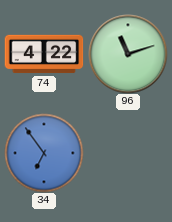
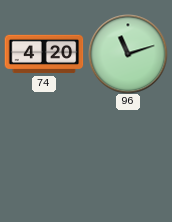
74: 4:22 -> 4:20
34: 6:54 -> none
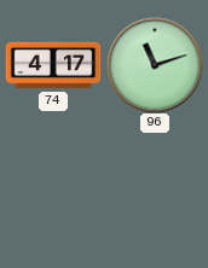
74: 4:20 -> 4:17
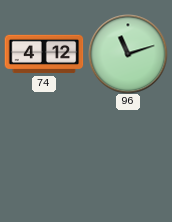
74: 4:17 -> 4:12
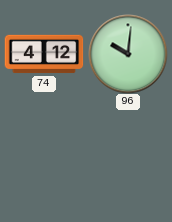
96: 11:12 -> 10:01
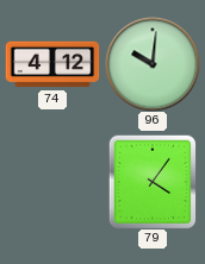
79: none -> 4:06
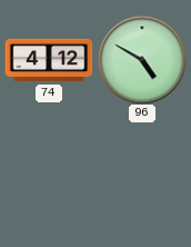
96: 10:01 -> 4:50
79: 4:06 -> none
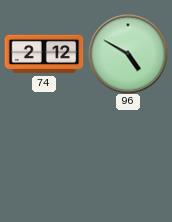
74: 4:12 -> 2:12
